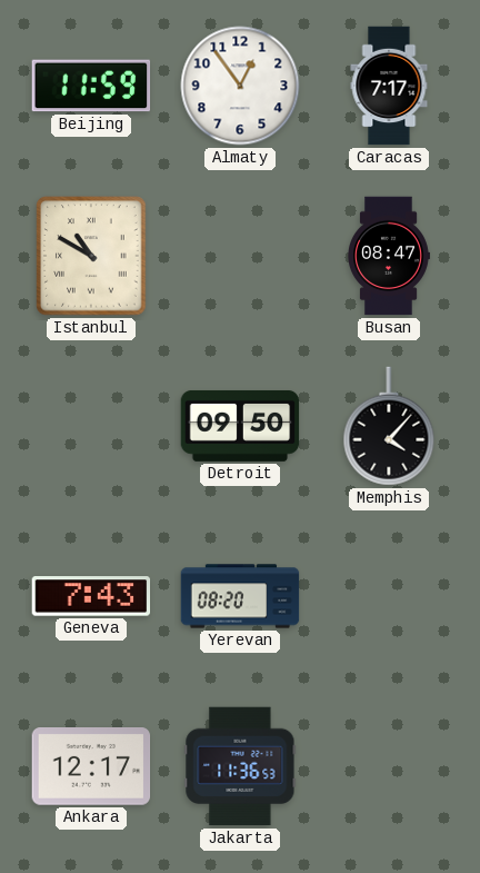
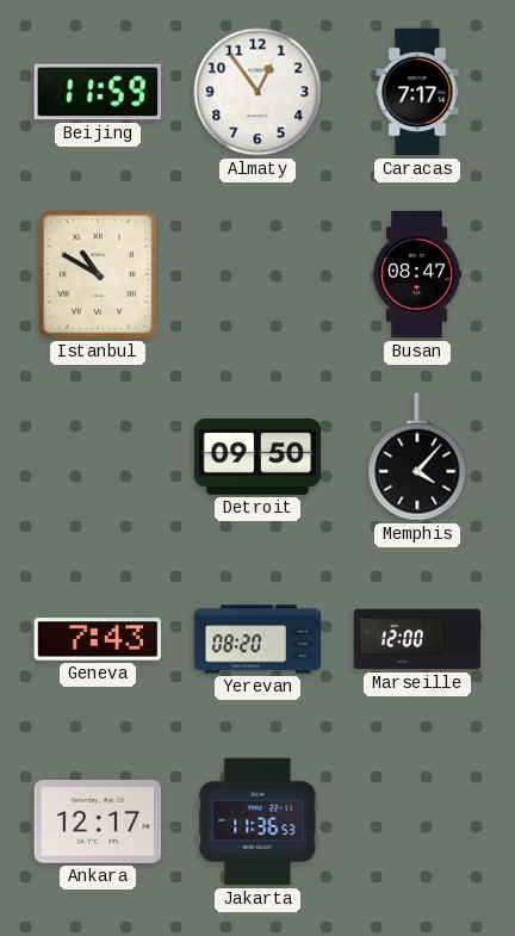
Marseille: none -> 12:00
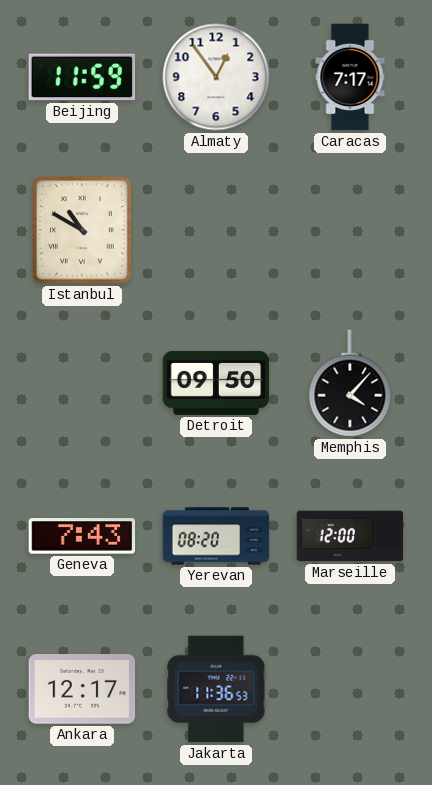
Busan: 08:47 -> none
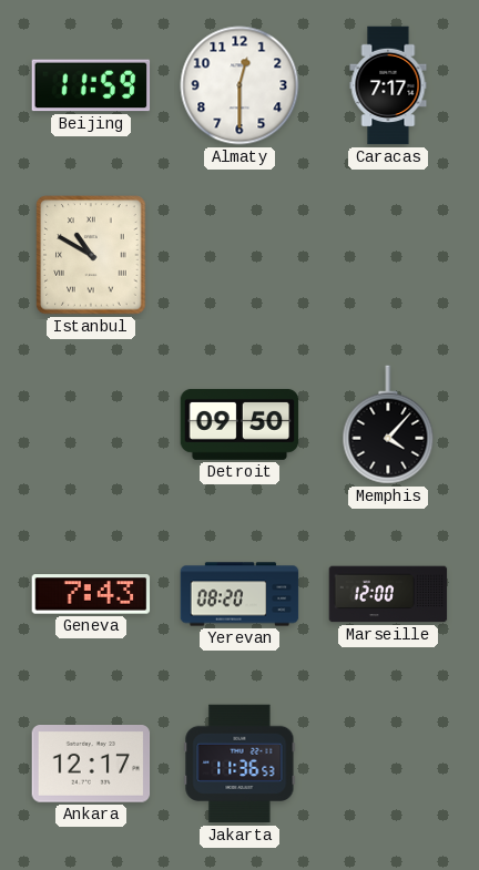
Almaty: 12:54 -> 12:30
